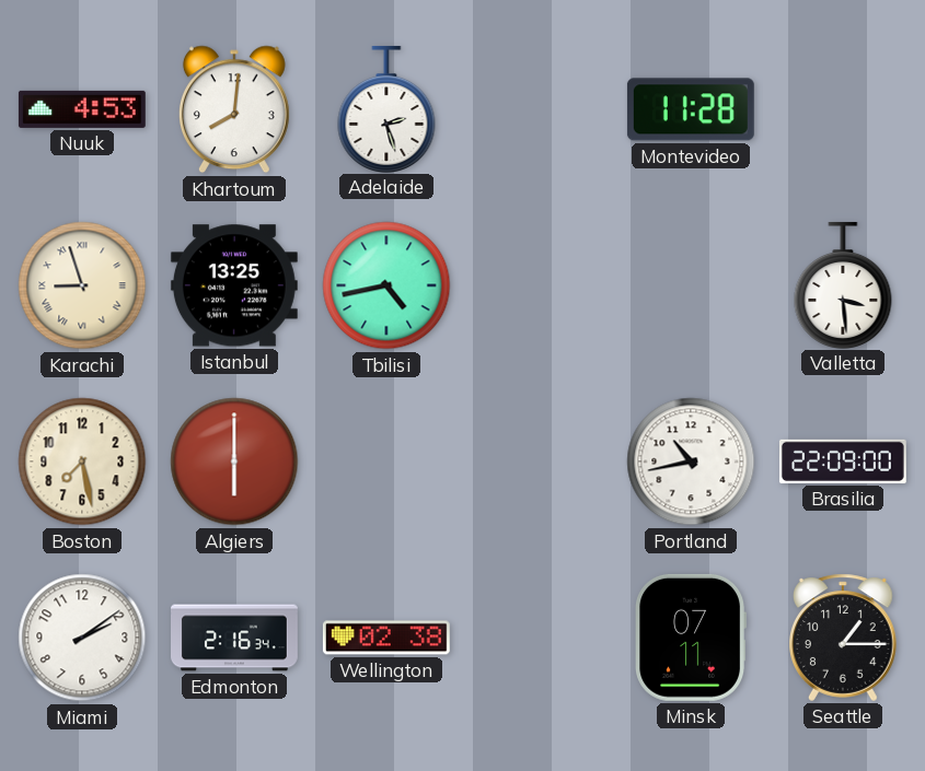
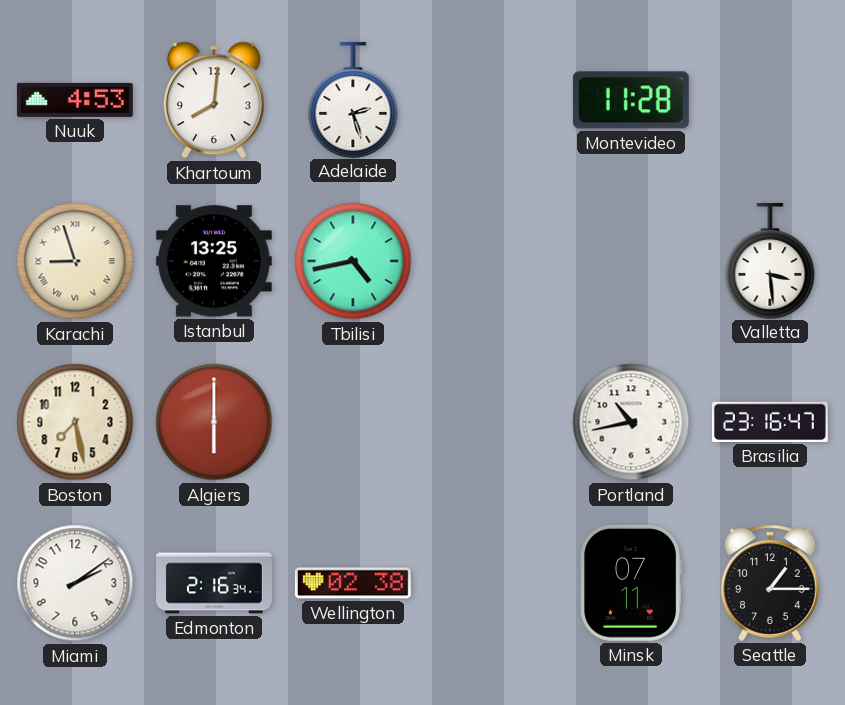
Brasilia: 22:09 -> 23:16
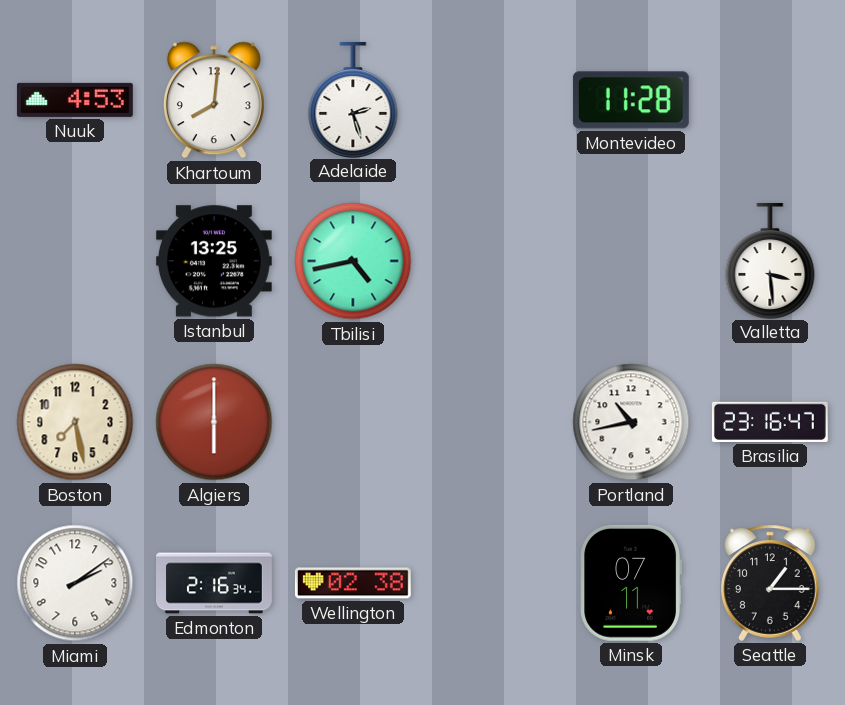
Karachi: 8:57 -> none
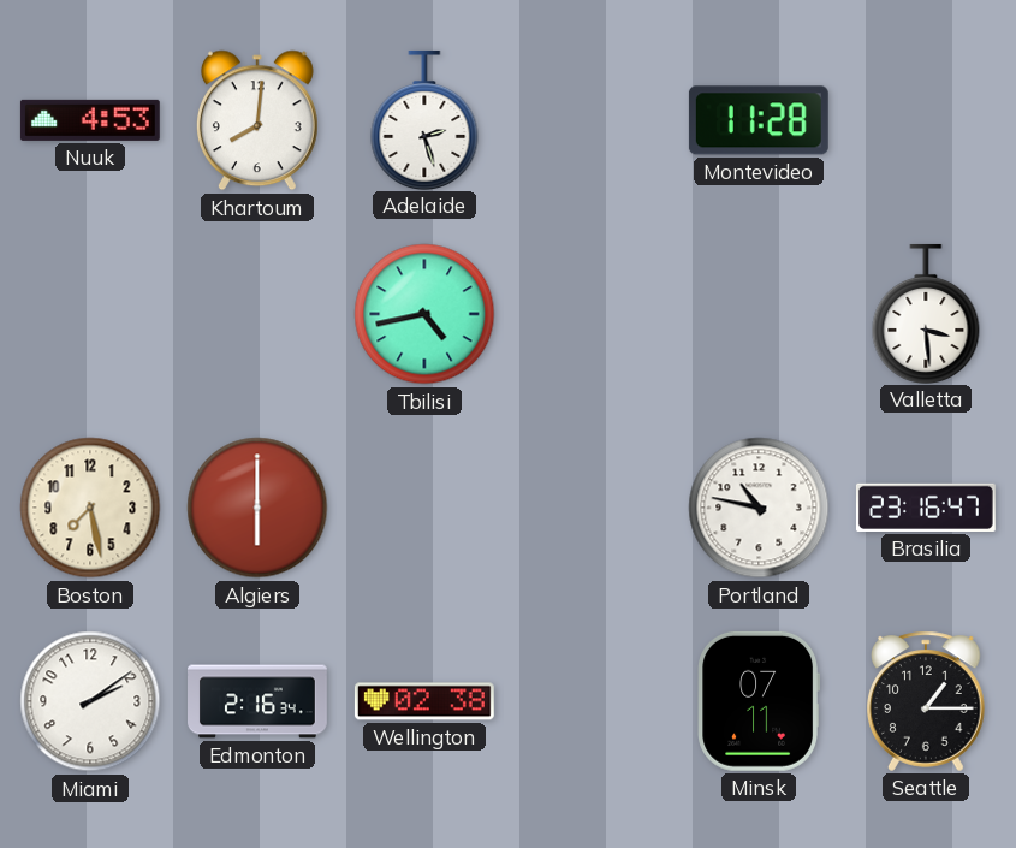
Istanbul: 13:25 -> none
Portland: 10:43 -> 10:47
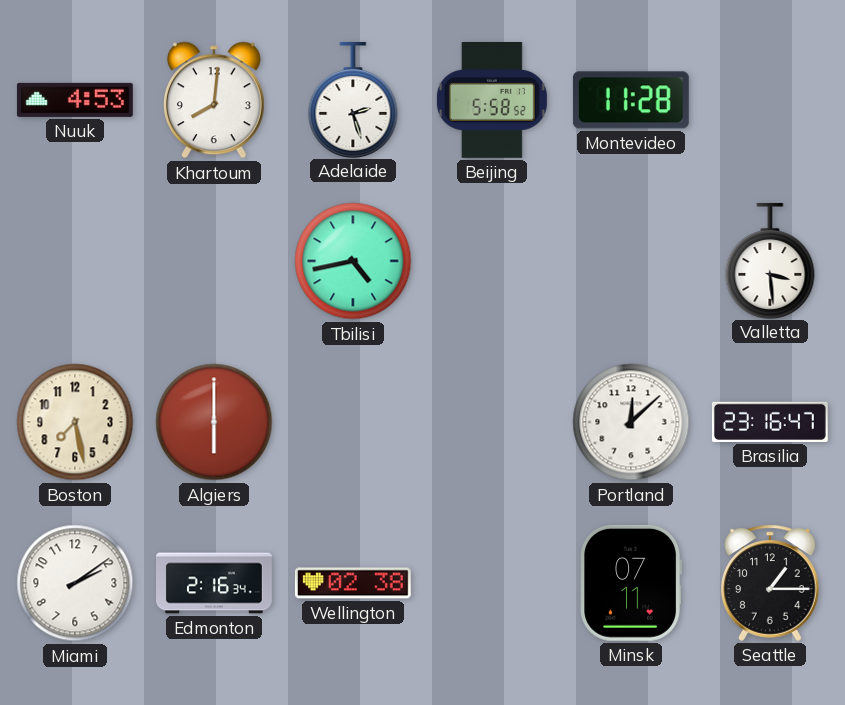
Beijing: none -> 5:58
Portland: 10:47 -> 12:08
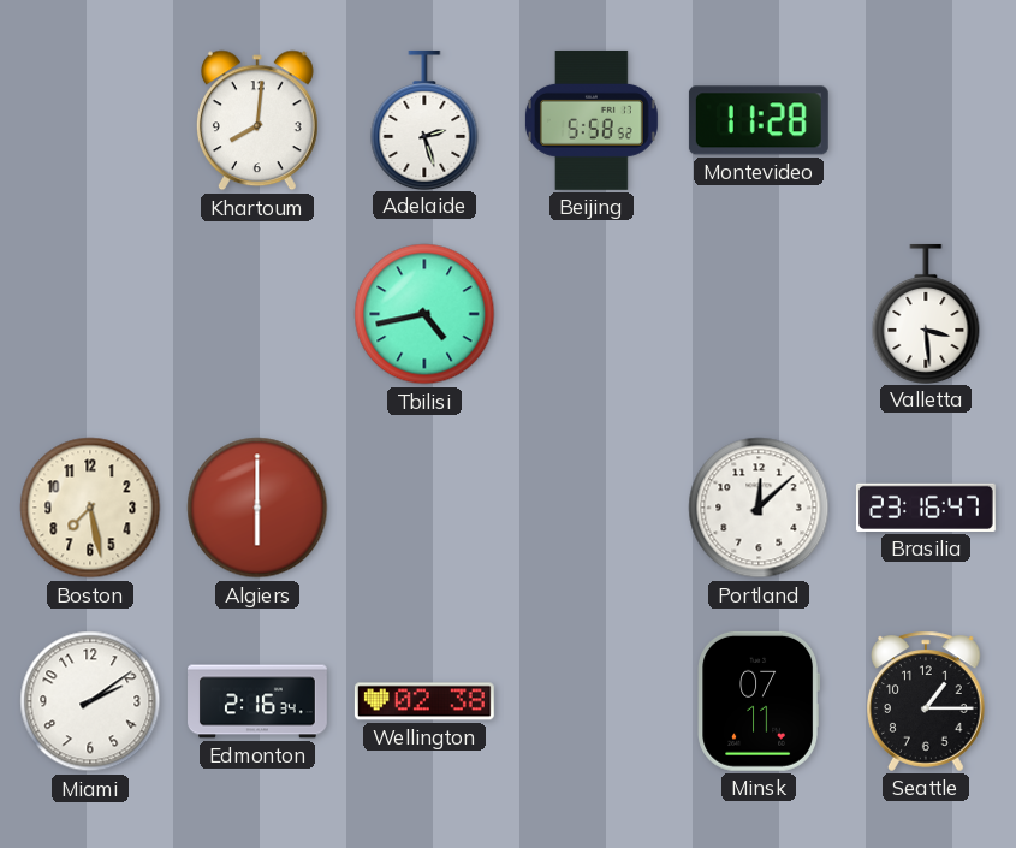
Nuuk: 4:53 -> none
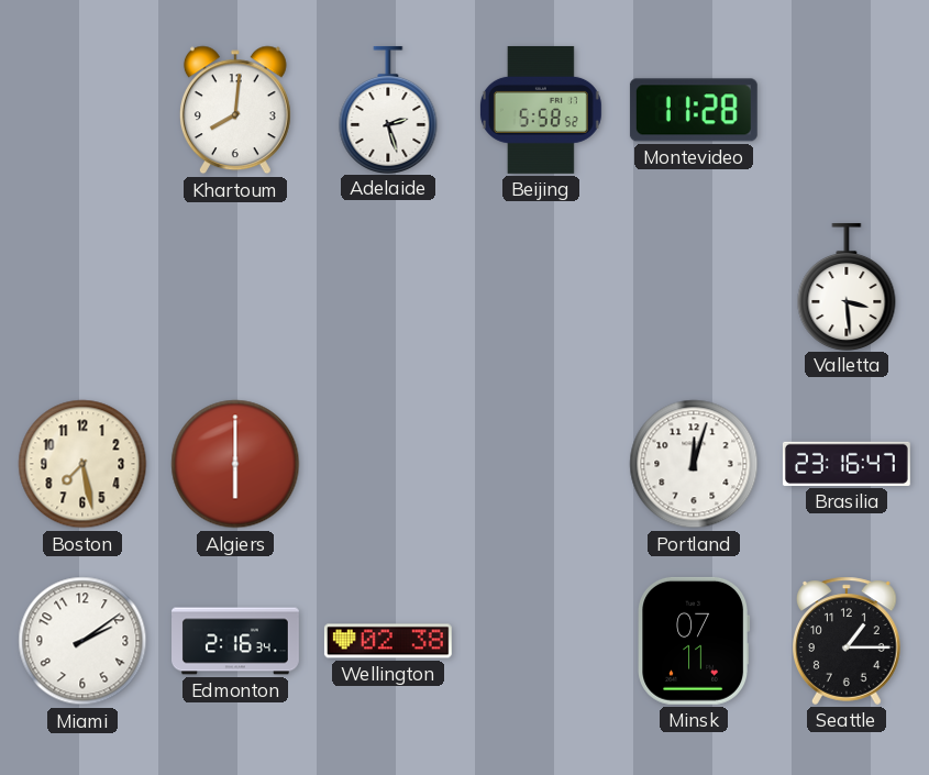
Tbilisi: 4:43 -> none
Portland: 12:08 -> 12:03
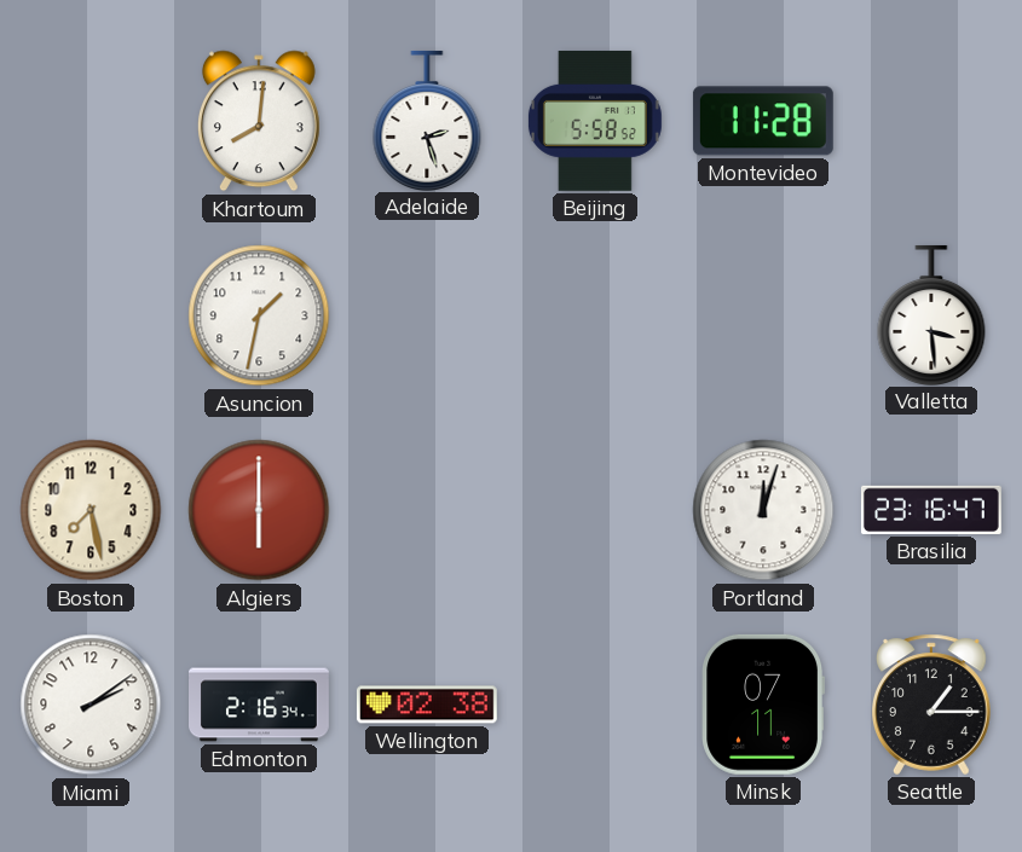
Asuncion: none -> 1:32
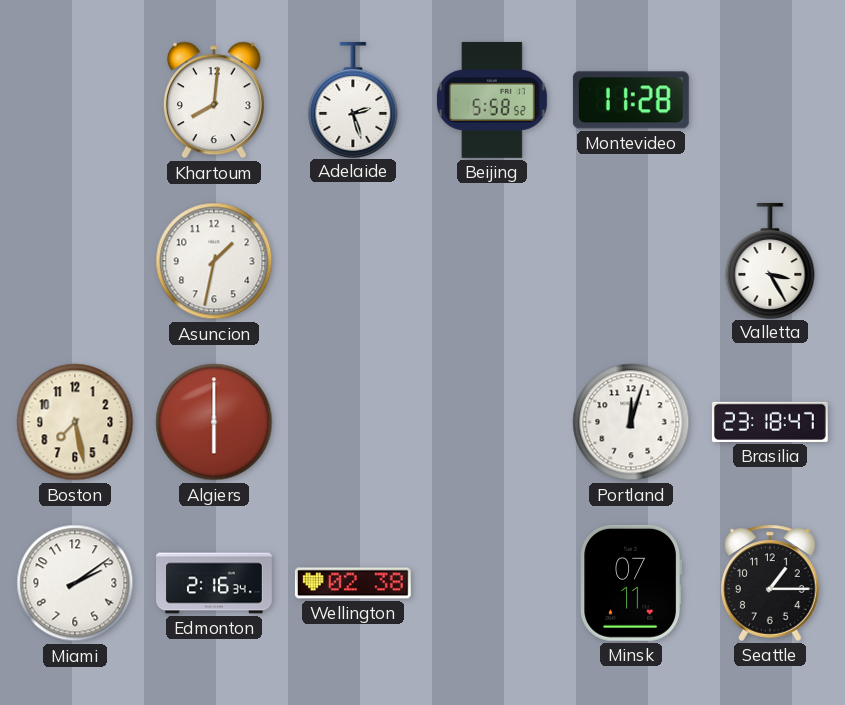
Valletta: 3:29 -> 3:25
Brasilia: 23:16 -> 23:18
